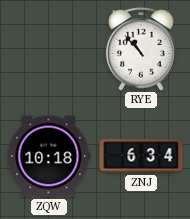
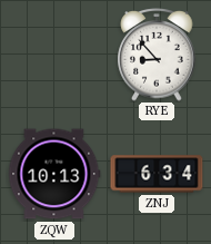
RYE: 10:53 -> 8:53
ZQW: 10:18 -> 10:13
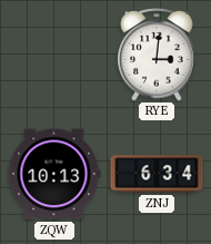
RYE: 8:53 -> 3:01
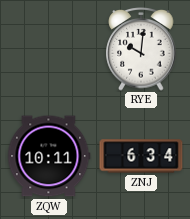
RYE: 3:01 -> 10:01
ZQW: 10:13 -> 10:11
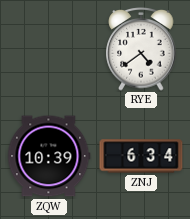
RYE: 10:01 -> 4:39
ZQW: 10:11 -> 10:39
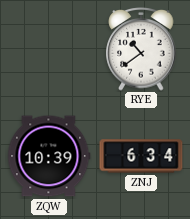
RYE: 4:39 -> 10:39
